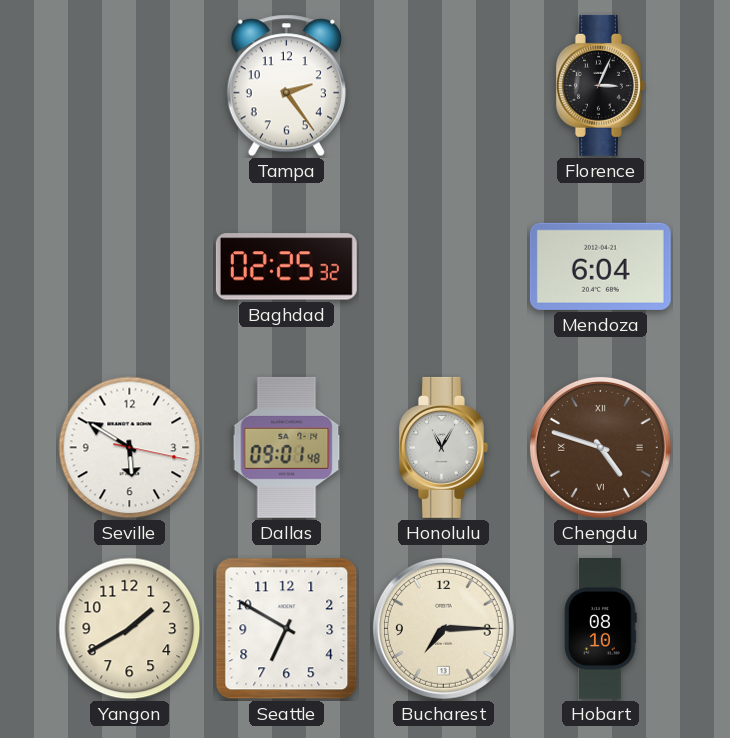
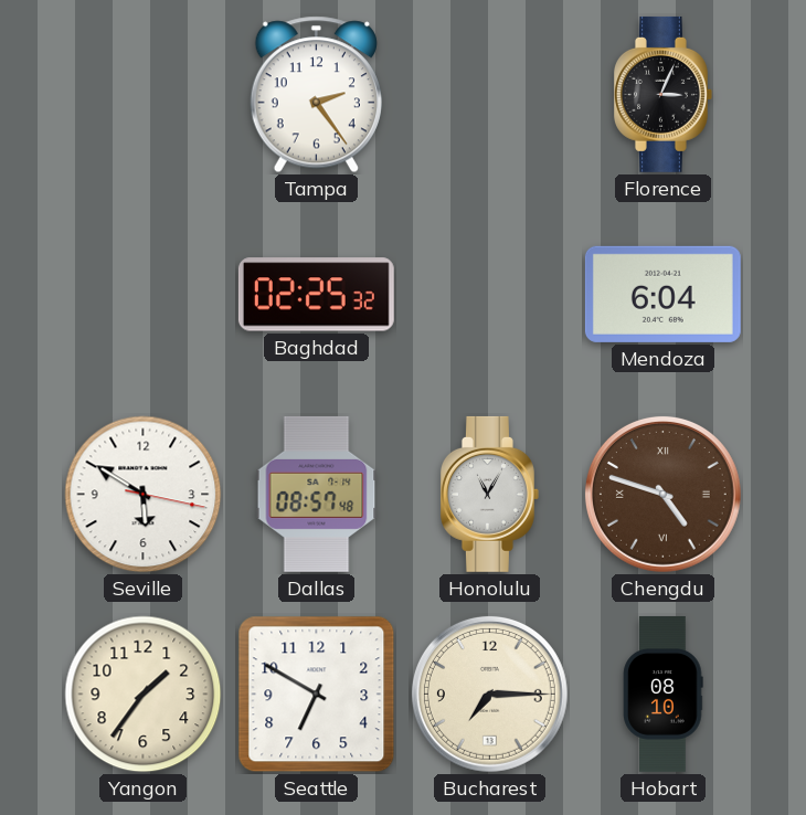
Dallas: 09:01 -> 08:57
Yangon: 1:40 -> 1:36
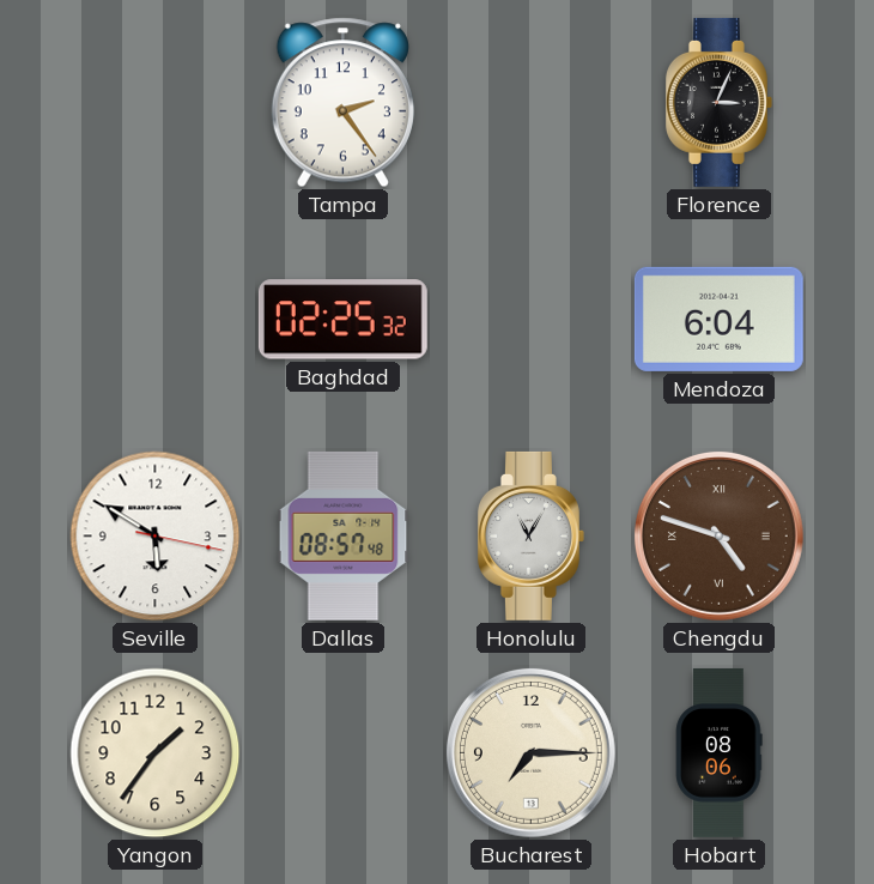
Seattle: 6:50 -> none
Hobart: 08:10 -> 08:06
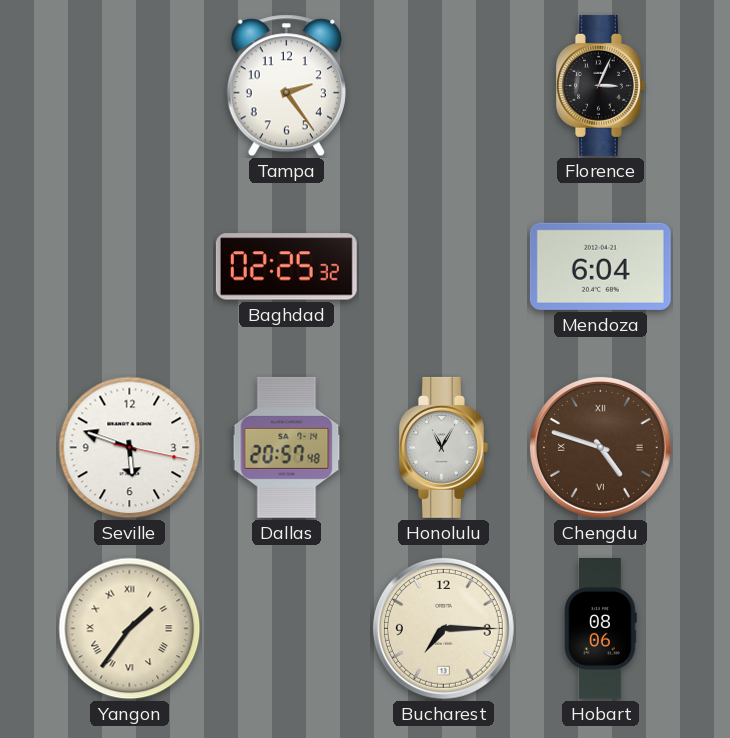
Seville: 5:50 -> 5:48
Dallas: 08:57 -> 20:57
Yangon numerals: Arabic -> Roman
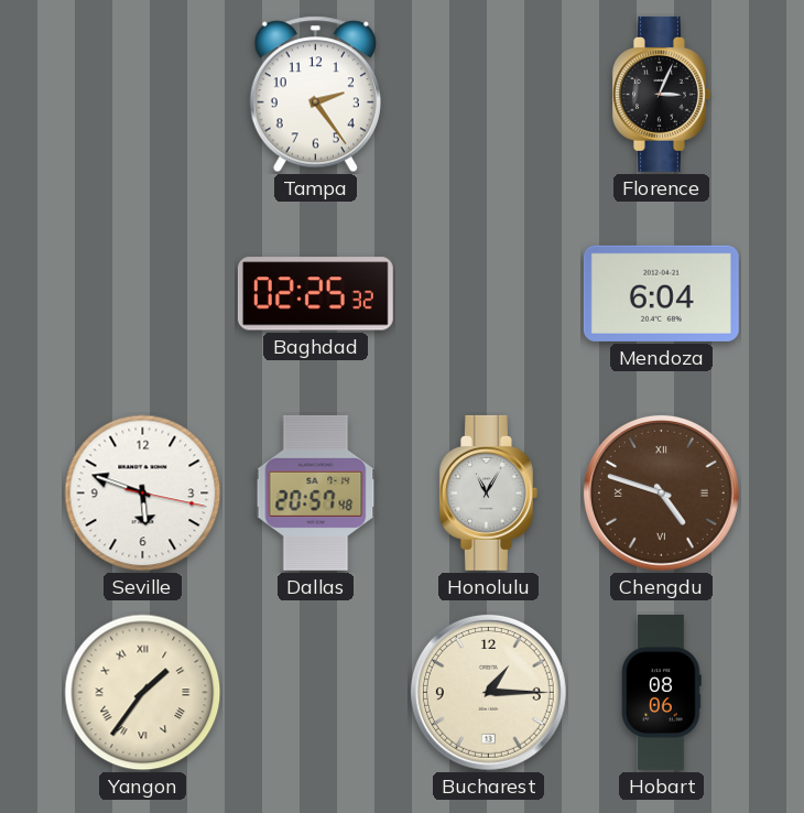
Bucharest: 7:15 -> 1:15
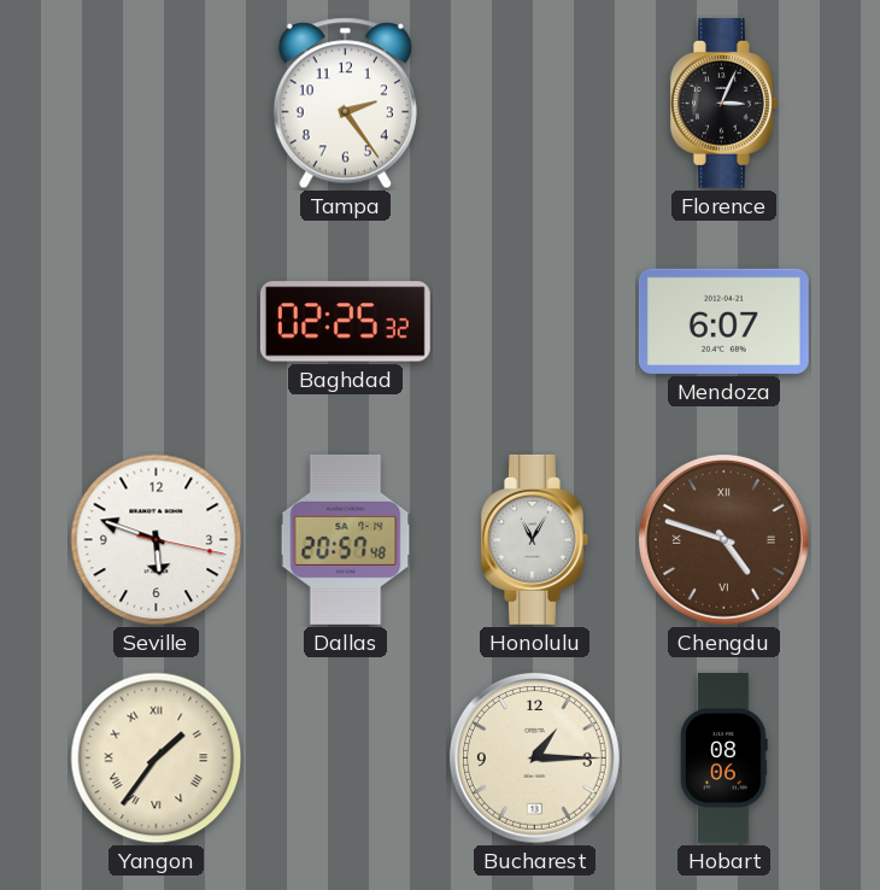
Mendoza: 6:04 -> 6:07
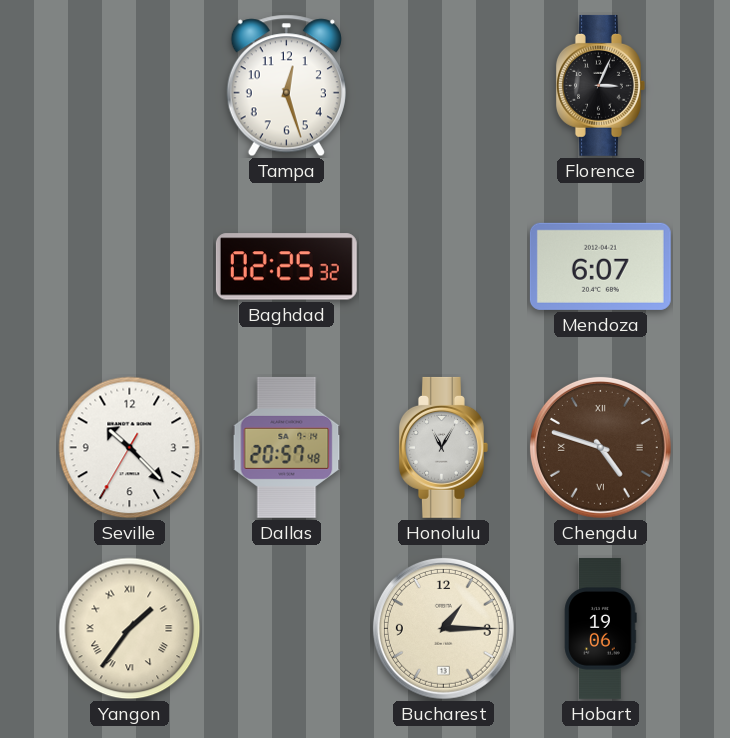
Tampa: 2:24 -> 12:27
Seville: 5:48 -> 10:22
Hobart: 08:06 -> 19:06
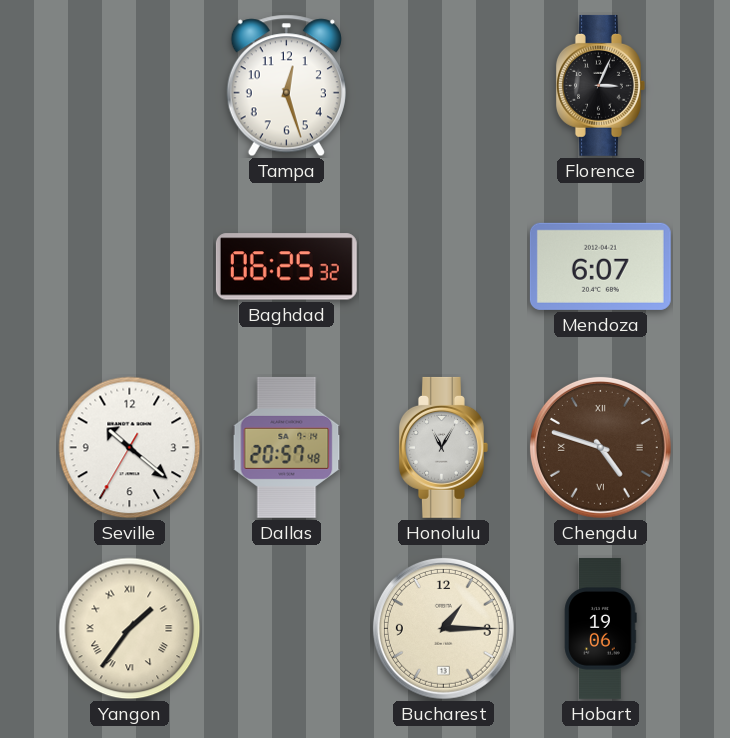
Baghdad: 02:25 -> 06:25
Seville: 10:22 -> 10:21
